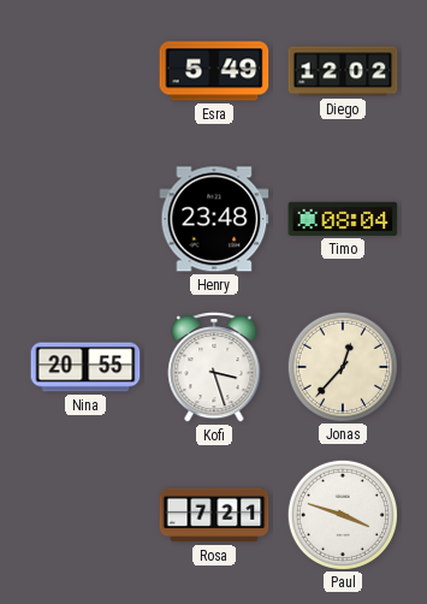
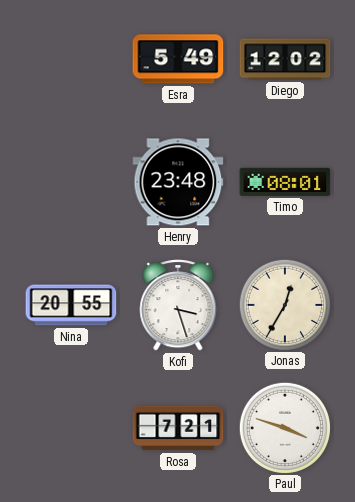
Timo: 08:04 -> 08:01
Jonas: 12:37 -> 12:35
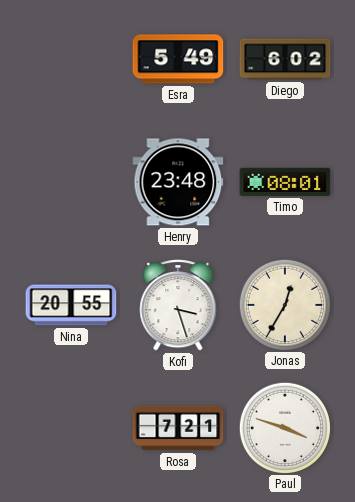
Diego: 12:02 -> 6:02
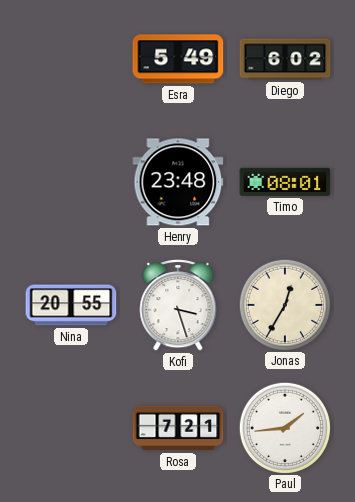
Paul: 3:48 -> 1:44
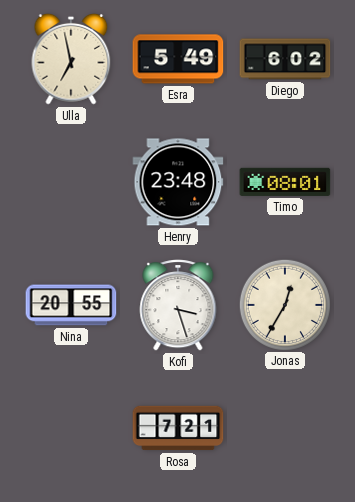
Ulla: none -> 6:58
Paul: 1:44 -> none
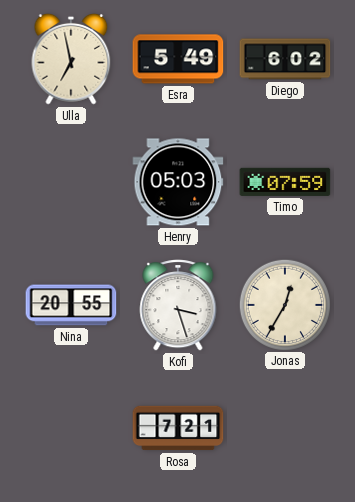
Henry: 23:48 -> 05:03
Timo: 08:01 -> 07:59
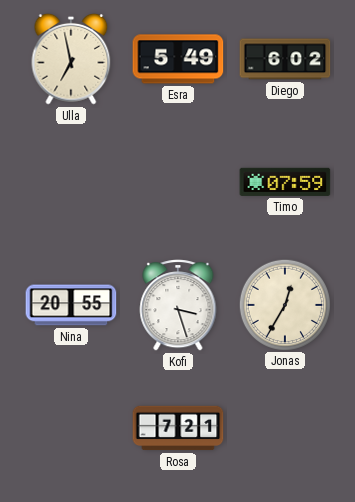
Henry: 05:03 -> none
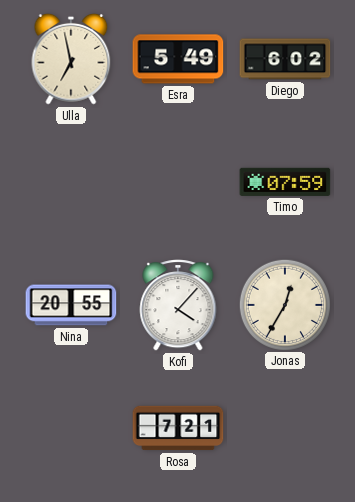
Kofi: 3:27 -> 4:07
